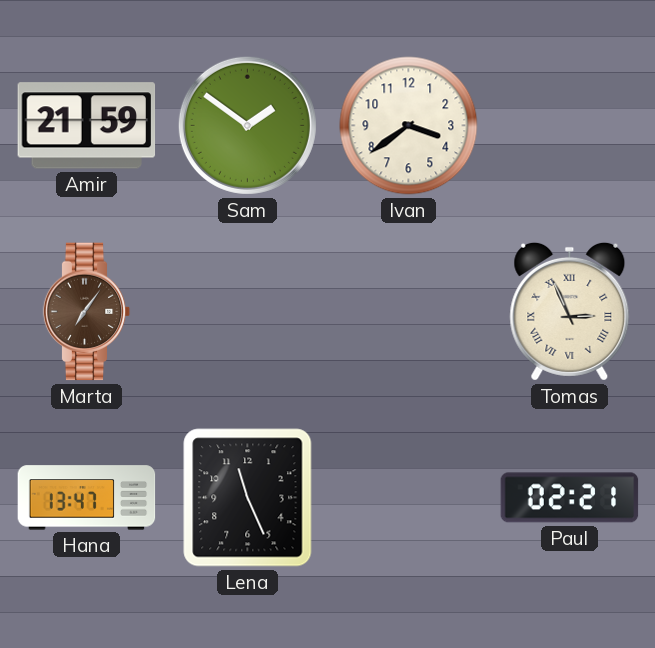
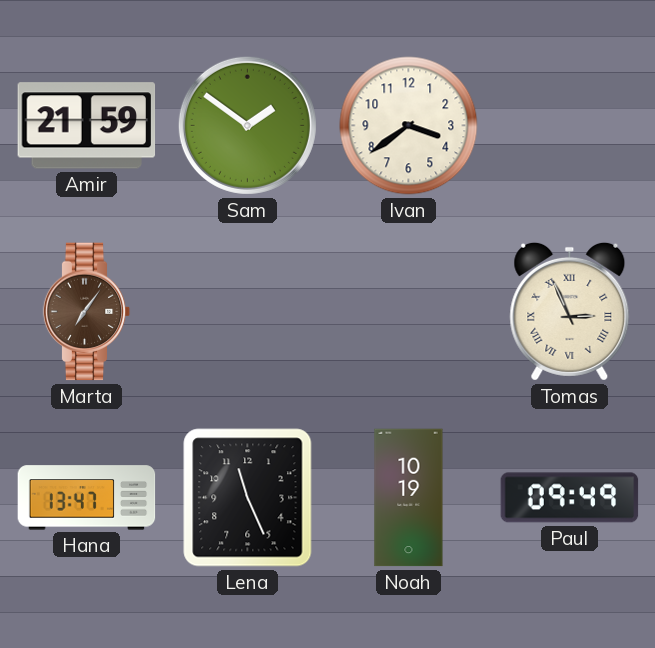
Noah: none -> 10:19
Paul: 02:21 -> 09:49
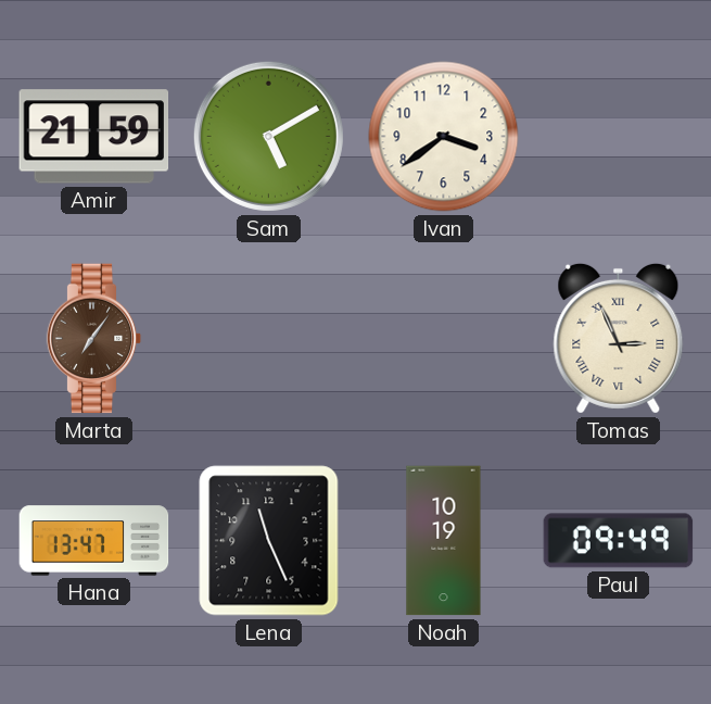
Sam: 1:51 -> 5:10
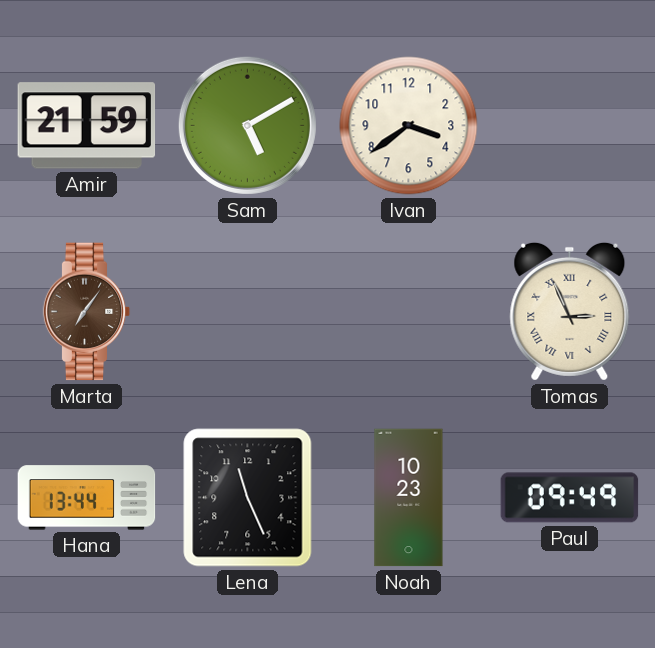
Hana: 13:47 -> 13:44
Noah: 10:19 -> 10:23
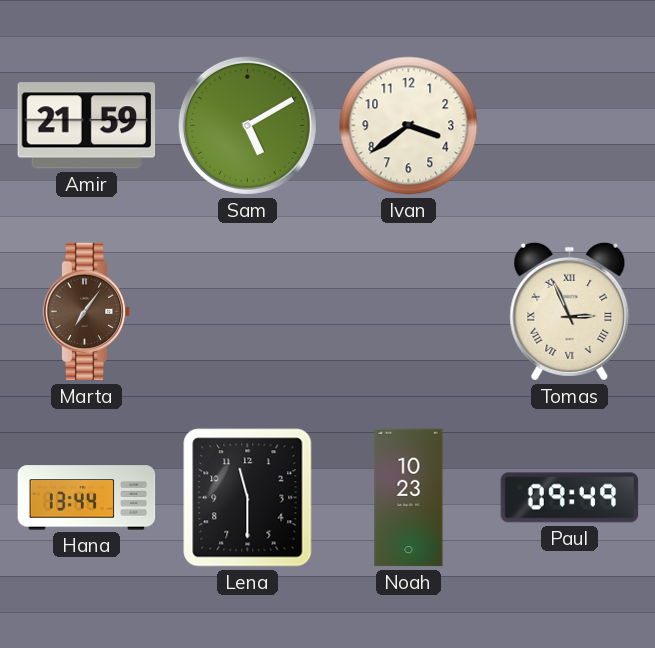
Lena: 11:26 -> 11:30
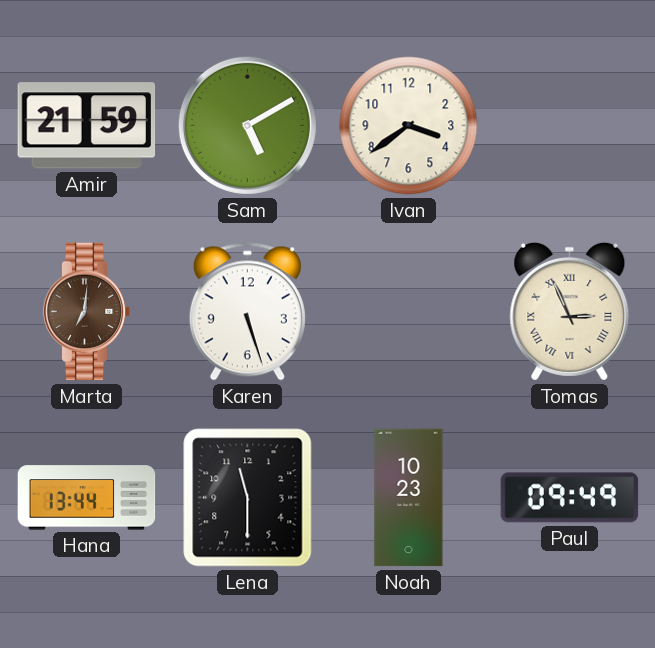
Marta: 7:06 -> 7:01
Karen: none -> 5:27
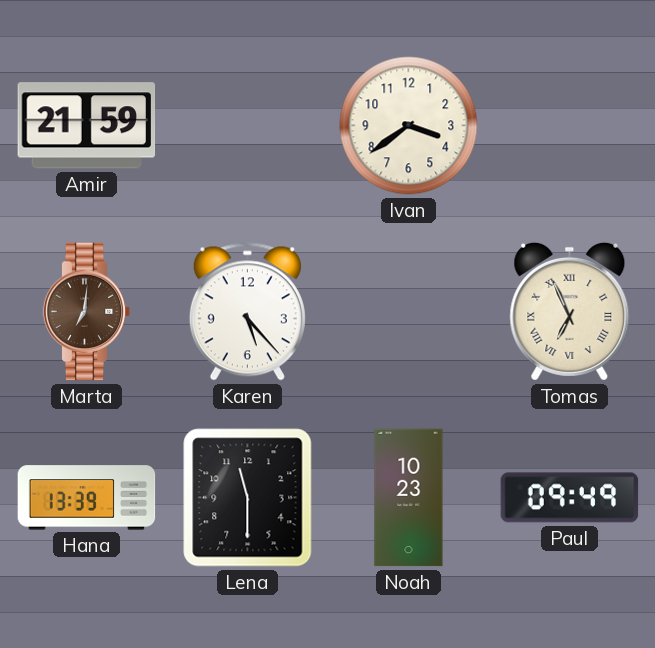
Sam: 5:10 -> none
Karen: 5:27 -> 5:23
Tomas: 2:56 -> 6:56
Hana: 13:44 -> 13:39
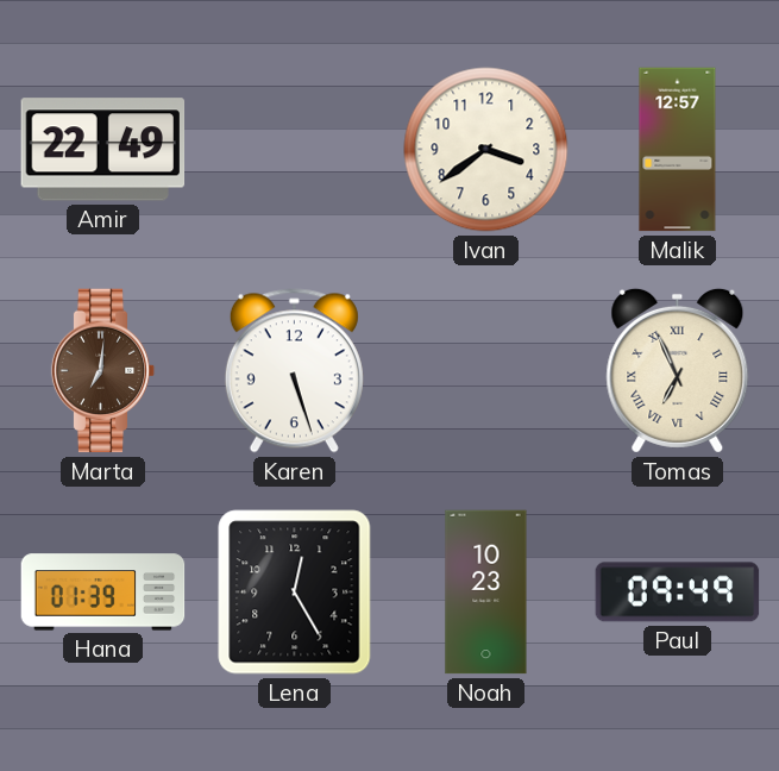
Amir: 21:59 -> 22:49
Malik: none -> 12:57
Karen: 5:23 -> 5:27
Hana: 13:39 -> 01:39
Lena: 11:30 -> 12:25
